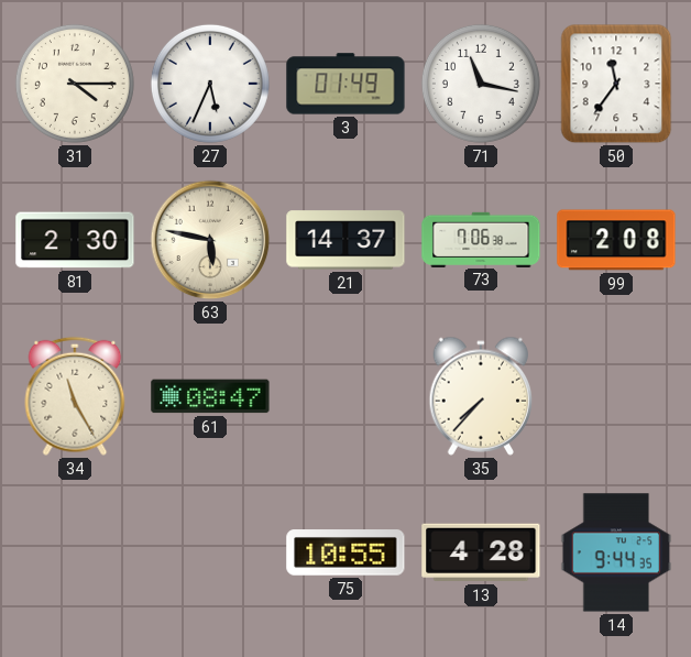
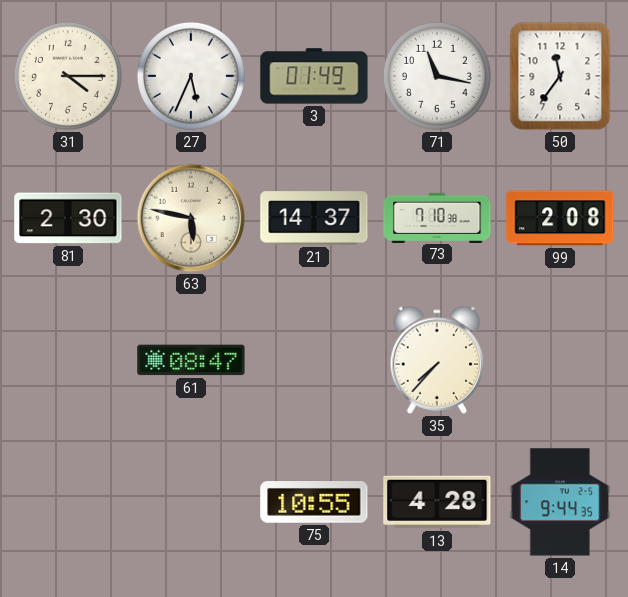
73: 7:06 -> 7:10
34: 11:25 -> none
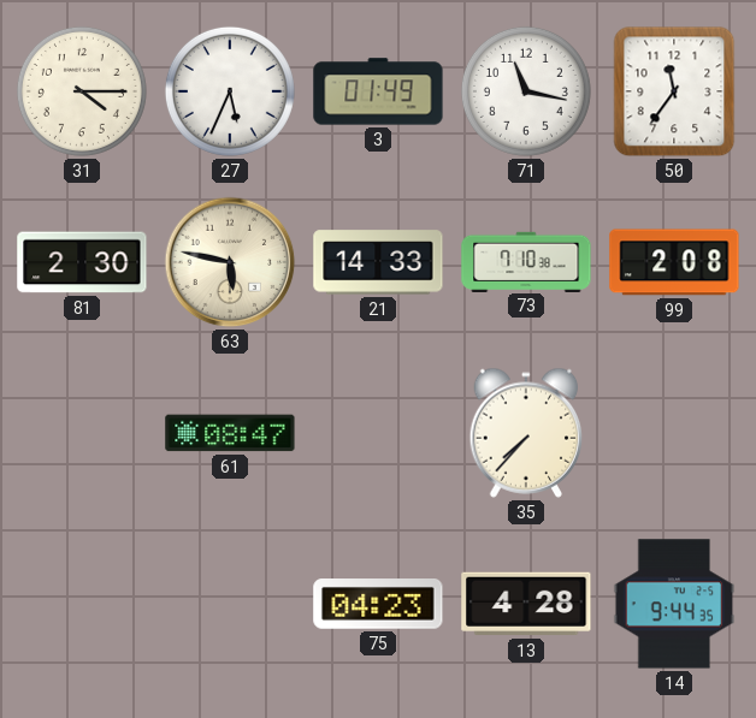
21: 14:37 -> 14:33
75: 10:55 -> 04:23
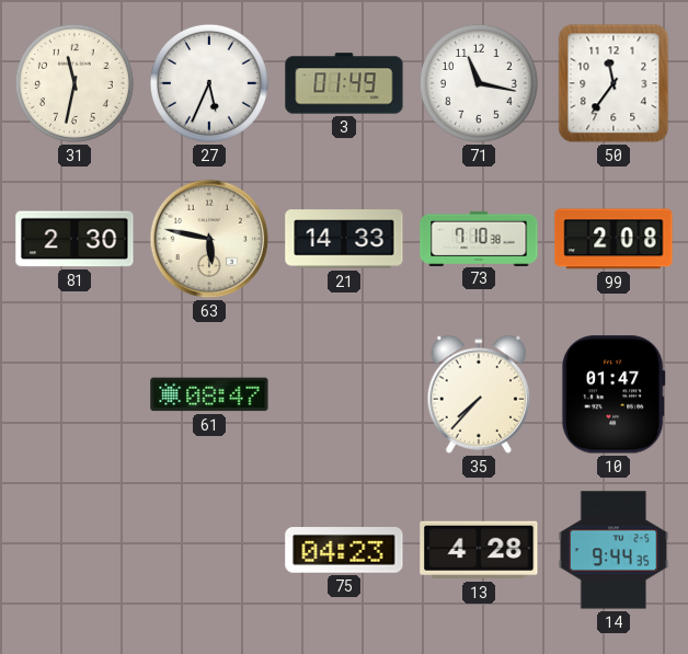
31: 4:15 -> 11:32
10: none -> 01:47
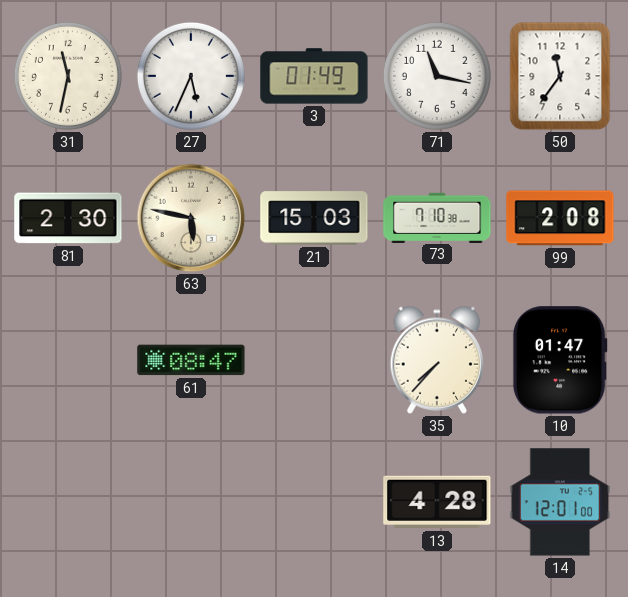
21: 14:33 -> 15:03
75: 04:23 -> none
14: 9:44 -> 12:01
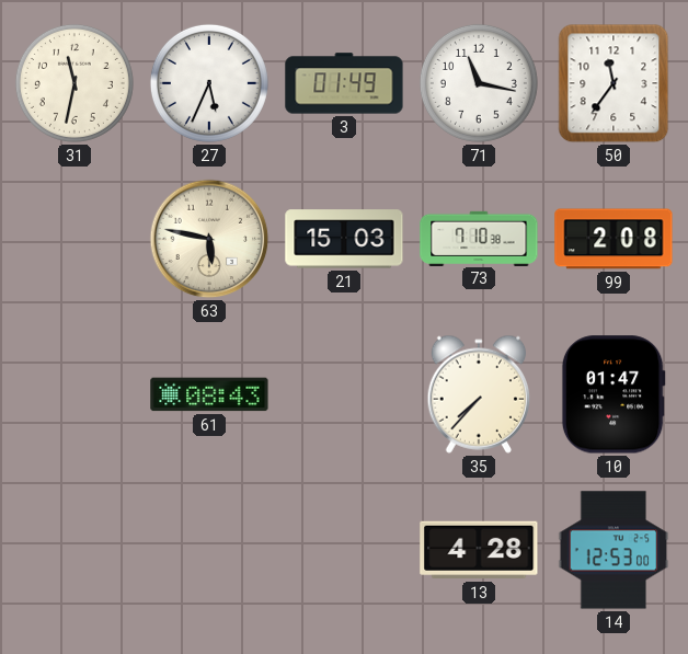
81: 2:30 -> none
61: 08:47 -> 08:43
14: 12:01 -> 12:53
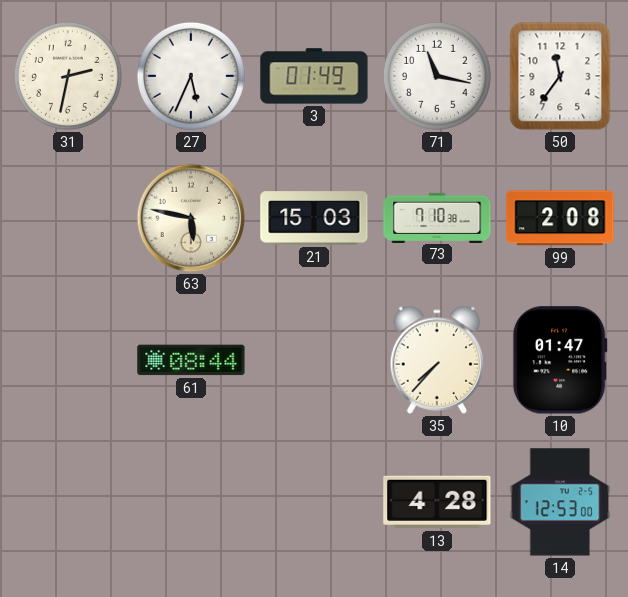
31: 11:32 -> 2:32
61: 08:43 -> 08:44
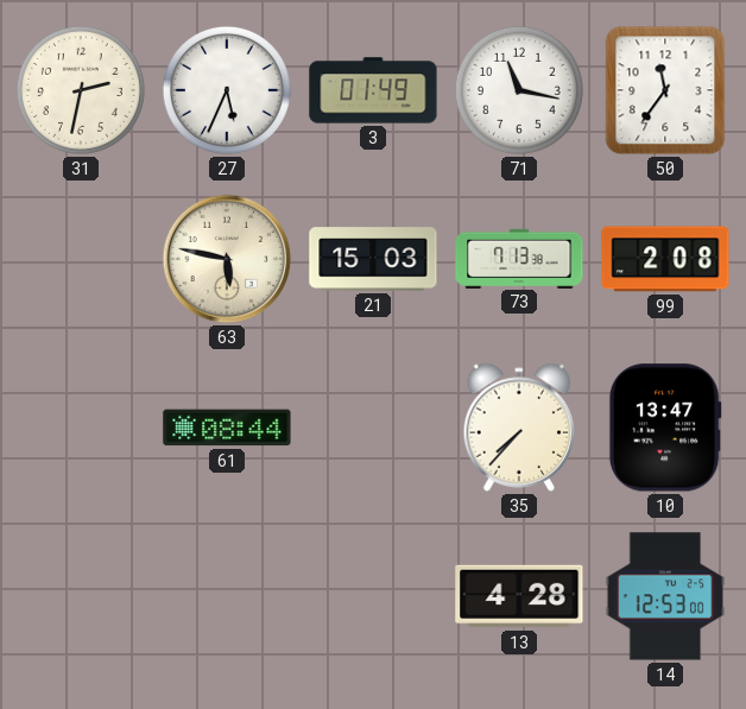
73: 7:10 -> 7:13
10: 01:47 -> 13:47
